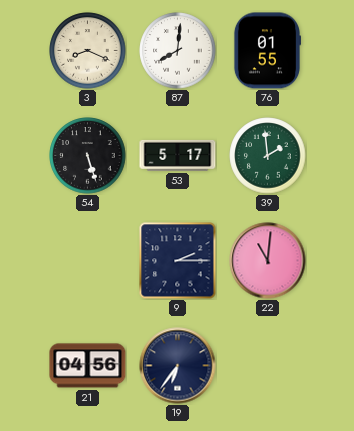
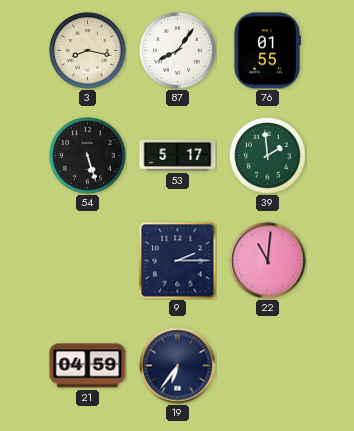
3: 8:19 -> 8:17
87: 8:01 -> 8:06
21: 04:56 -> 04:59
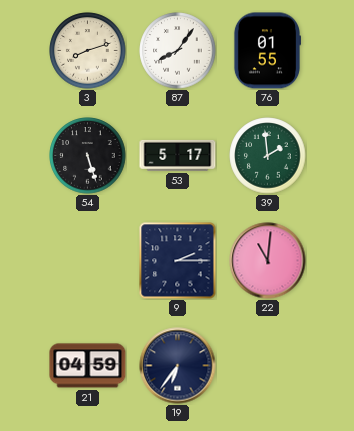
3: 8:17 -> 8:12
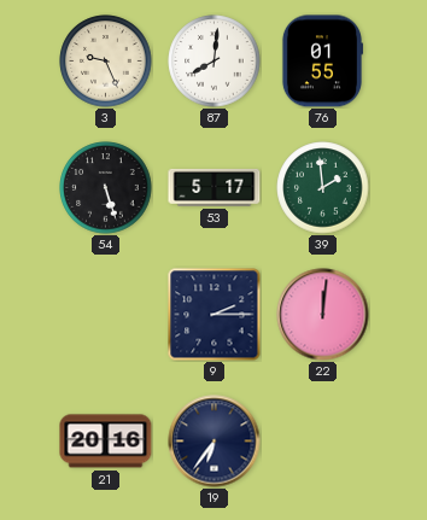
3: 8:12 -> 9:26
87: 8:06 -> 8:01
22: 11:01 -> 12:01
21: 04:59 -> 20:16
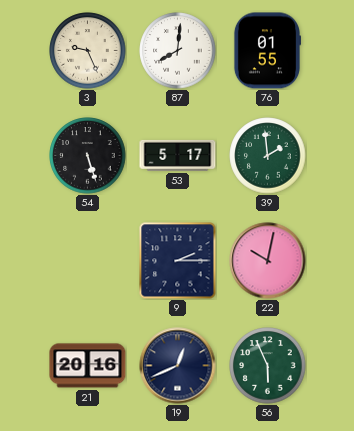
22: 12:01 -> 10:02
19: 6:36 -> 12:41
56: none -> 5:56
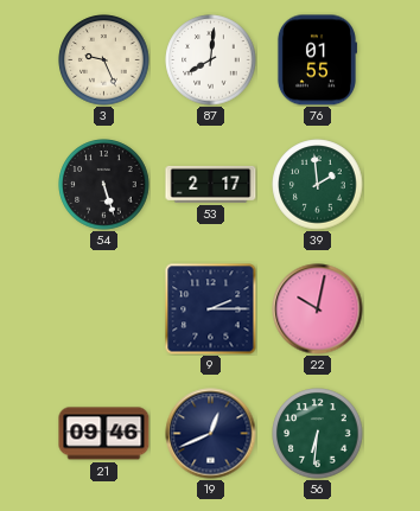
53: 5:17 -> 2:17
21: 20:16 -> 09:46
56: 5:56 -> 6:31
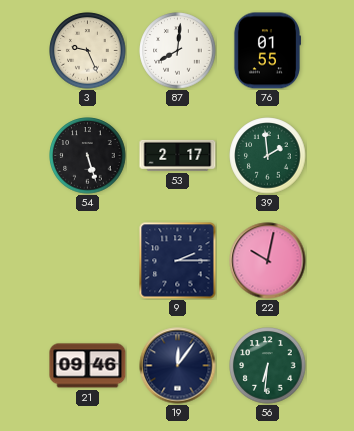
19: 12:41 -> 12:06
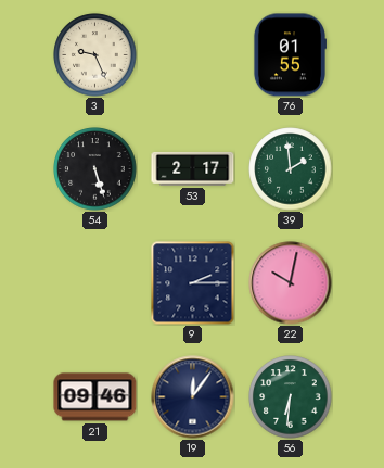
87: 8:01 -> none
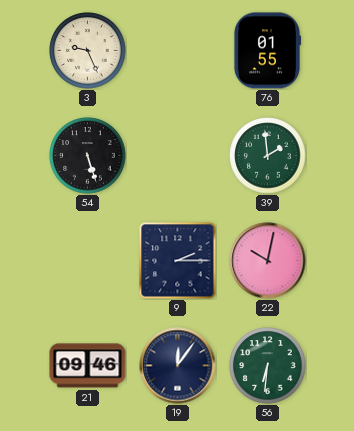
53: 2:17 -> none
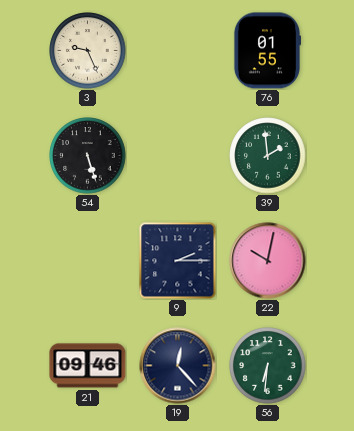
19: 12:06 -> 12:23
